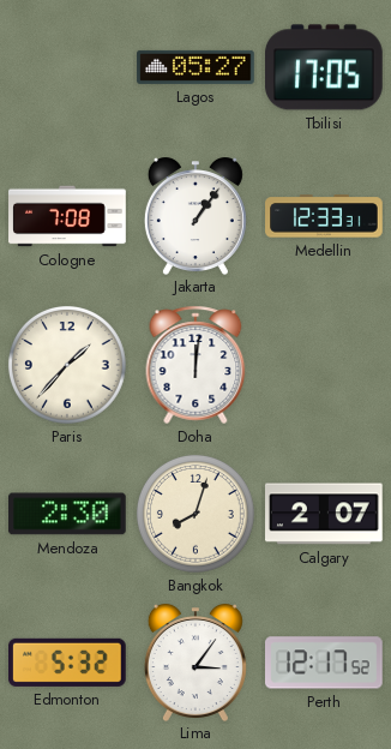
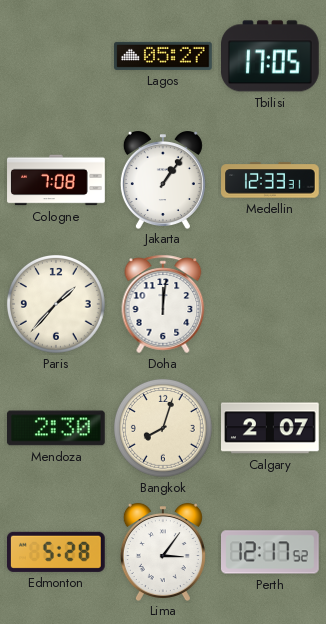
Edmonton: 5:32 -> 5:28
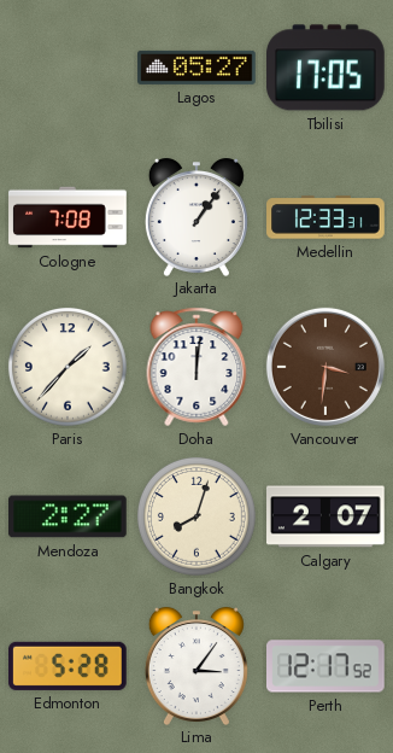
Vancouver: none -> 3:31
Mendoza: 2:30 -> 2:27
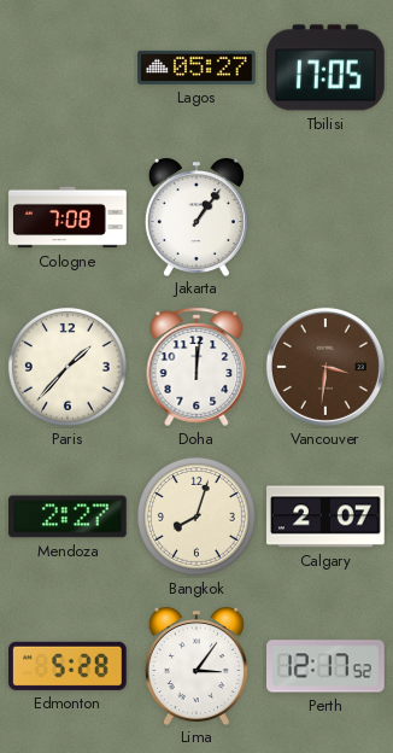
Medellin: 12:33 -> none
